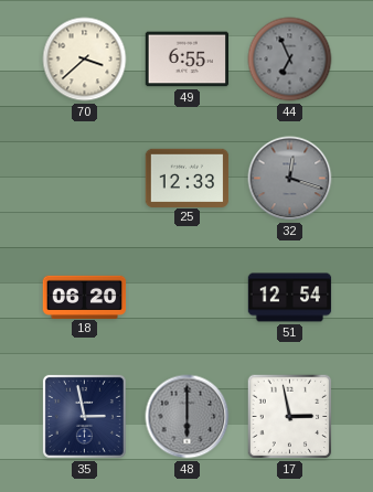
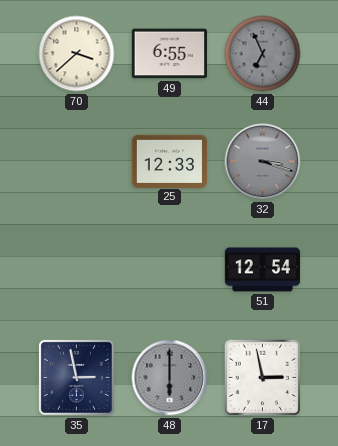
32: 12:18 -> 3:18
18: 06:20 -> none
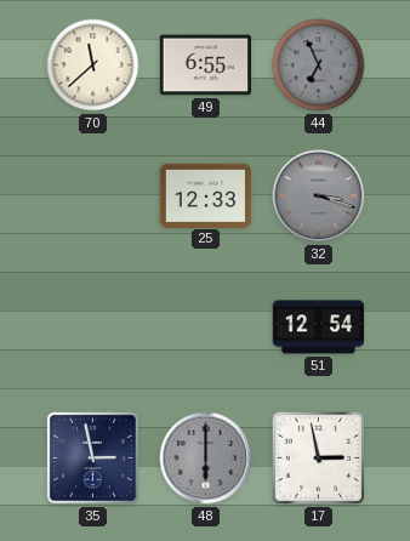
70: 3:38 -> 11:38
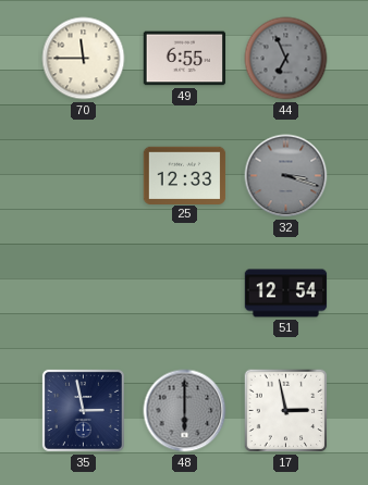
70: 11:38 -> 11:45
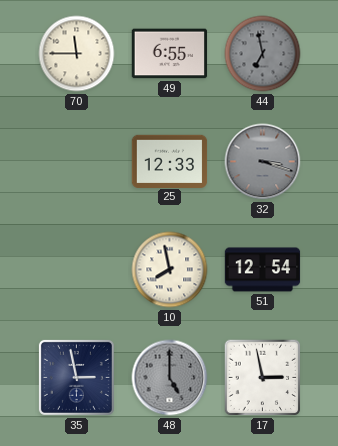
44: 6:56 -> 6:58
10: none -> 7:58
48: 6:00 -> 5:00
